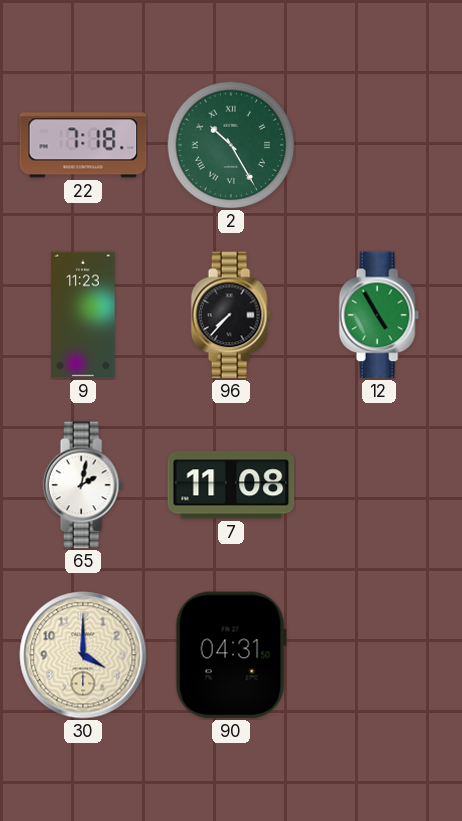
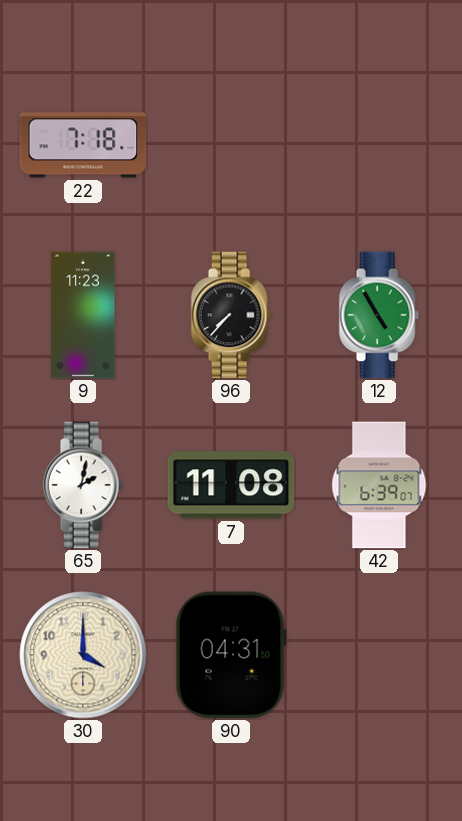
2: 10:25 -> none
42: none -> 6:39
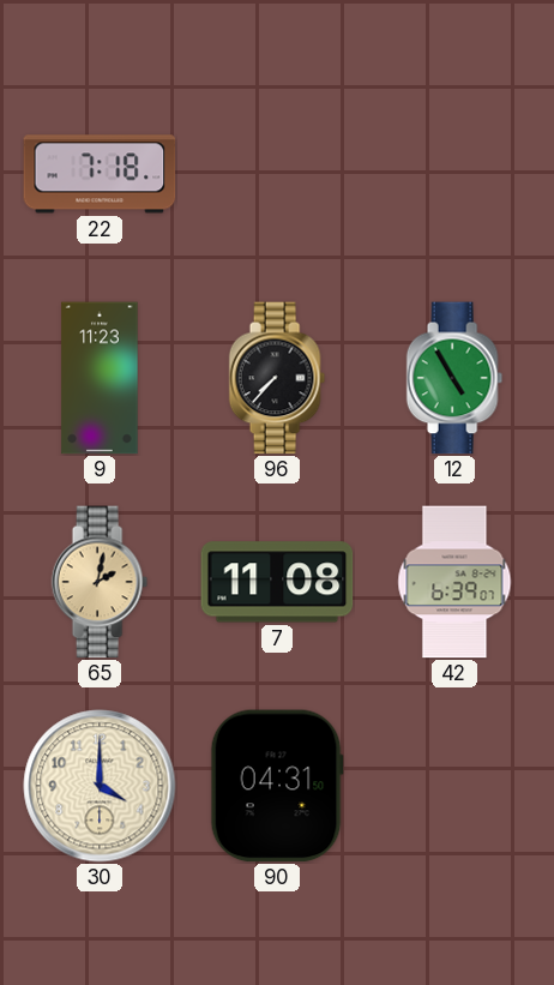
65 dial: white -> champagne
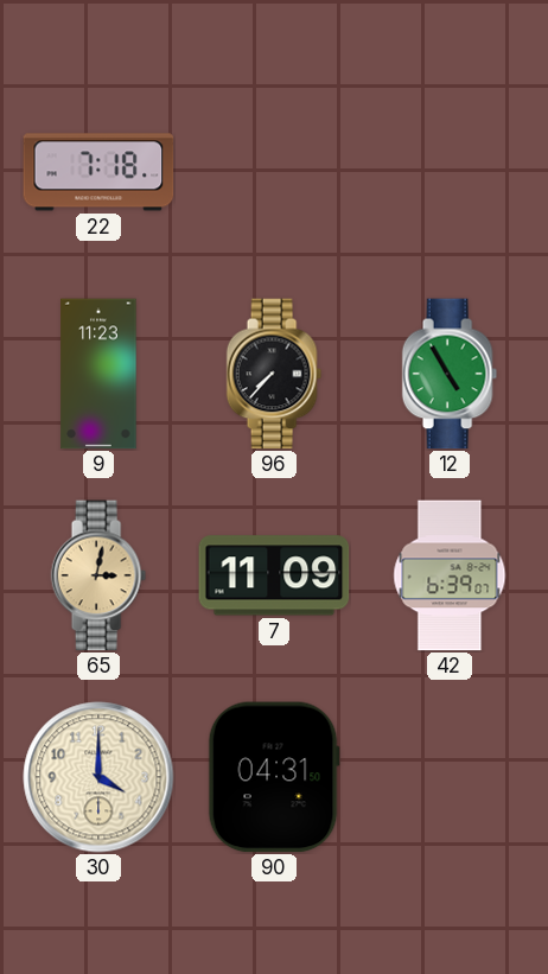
65: 2:02 -> 3:02
7: 11:08 -> 11:09
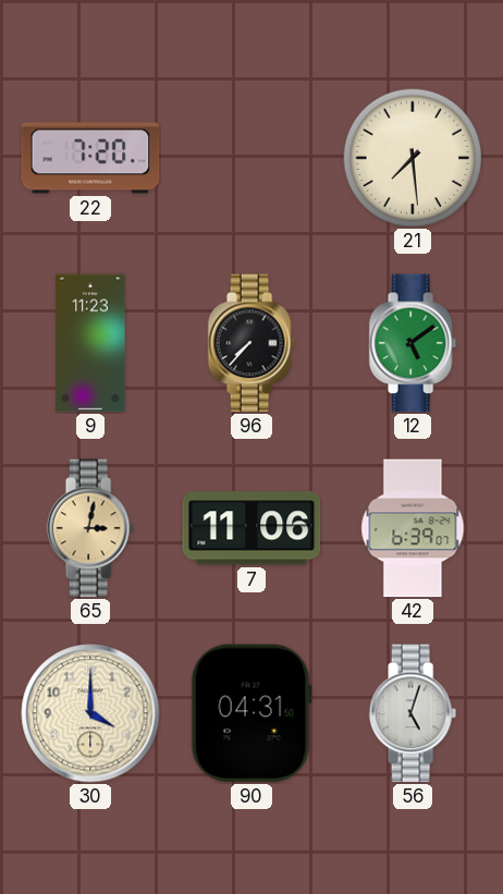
22: 7:18 -> 7:20
21: none -> 7:29
12: 4:55 -> 5:09
7: 11:09 -> 11:06
56: none -> 5:03
